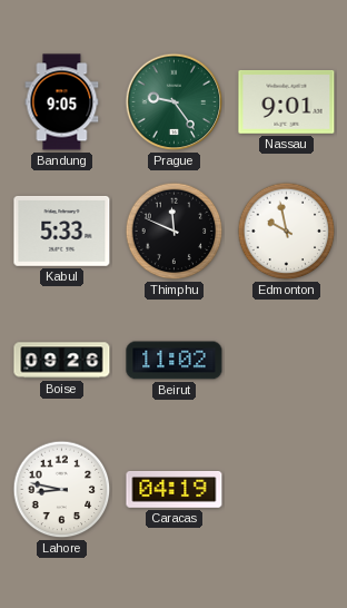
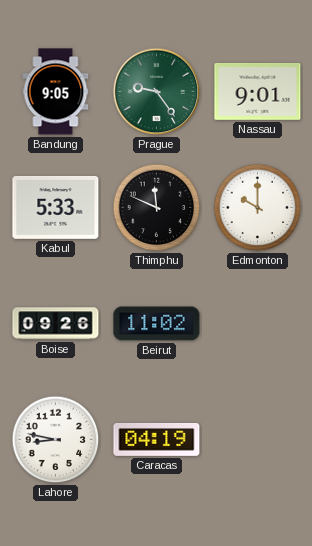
Edmonton: 9:58 -> 10:00
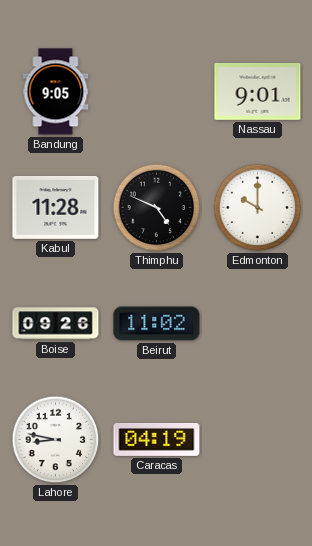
Prague: 9:24 -> none
Kabul: 5:33 -> 11:28
Thimphu: 11:49 -> 4:49
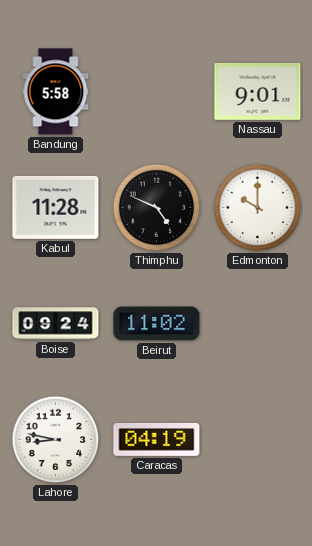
Bandung: 9:05 -> 5:58
Boise: 09:26 -> 09:24
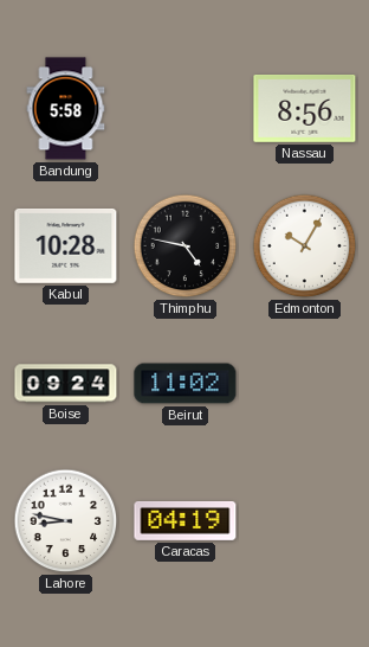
Nassau: 9:01 -> 8:56
Kabul: 11:28 -> 10:28
Thimphu: 4:49 -> 4:47
Edmonton: 10:00 -> 10:05
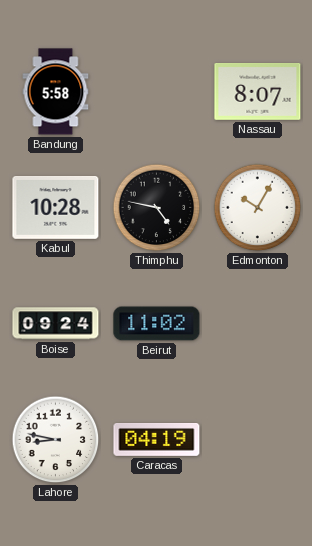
Nassau: 8:56 -> 8:07
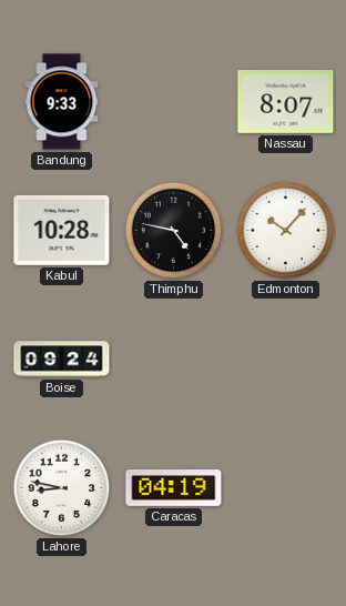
Bandung: 5:58 -> 9:33
Edmonton: 10:05 -> 10:07
Beirut: 11:02 -> none
